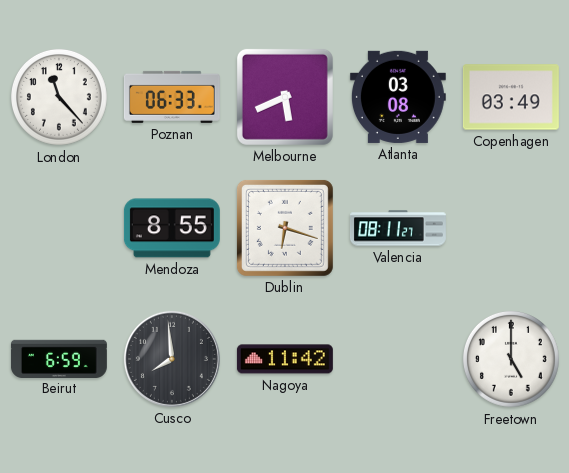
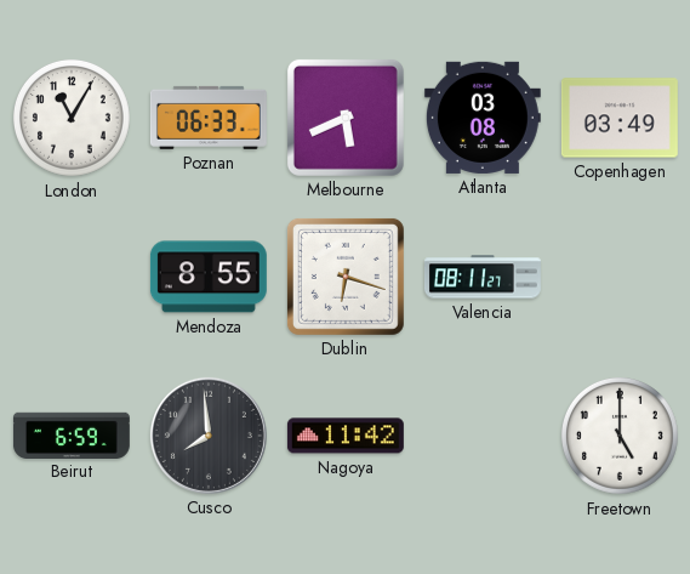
London: 11:23 -> 11:05
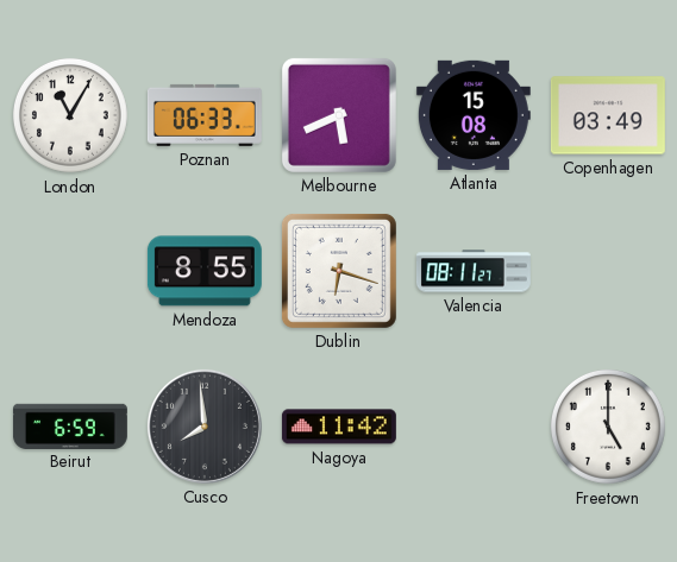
Atlanta: 03:08 -> 15:08
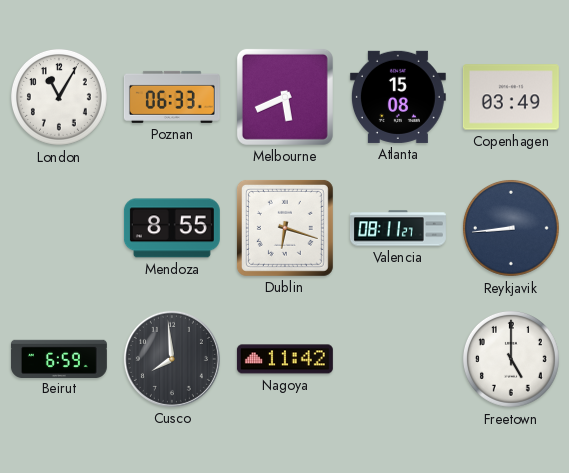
Reykjavik: none -> 8:44
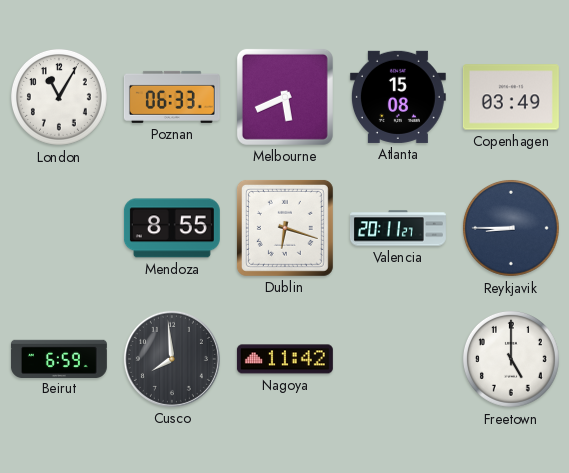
Valencia: 08:11 -> 20:11
Reykjavik: 8:44 -> 8:45
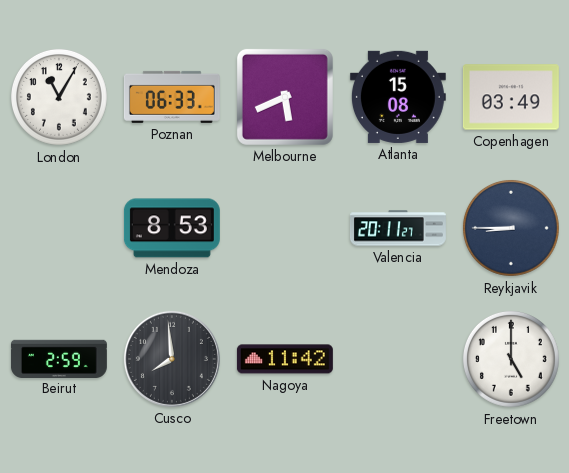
Mendoza: 8:55 -> 8:53
Dublin: 6:18 -> none
Beirut: 6:59 -> 2:59
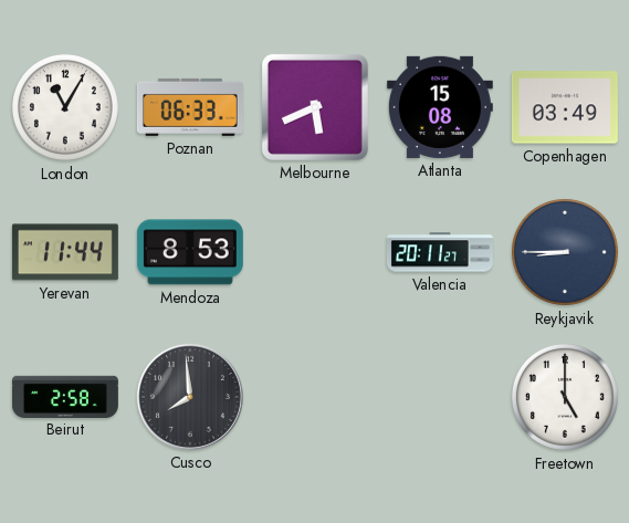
Yerevan: none -> 11:44
Beirut: 2:59 -> 2:58
Nagoya: 11:42 -> none
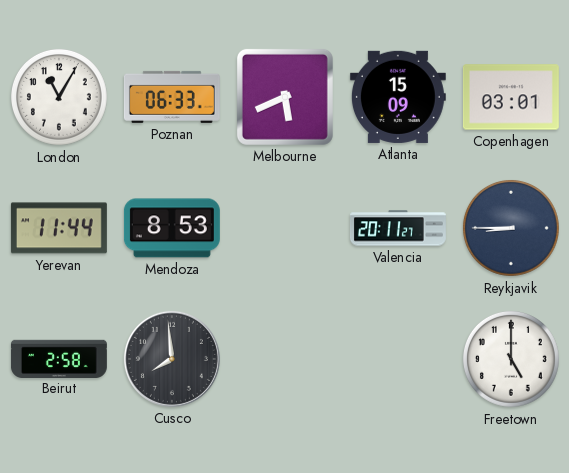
Atlanta: 15:08 -> 15:09
Copenhagen: 03:49 -> 03:01
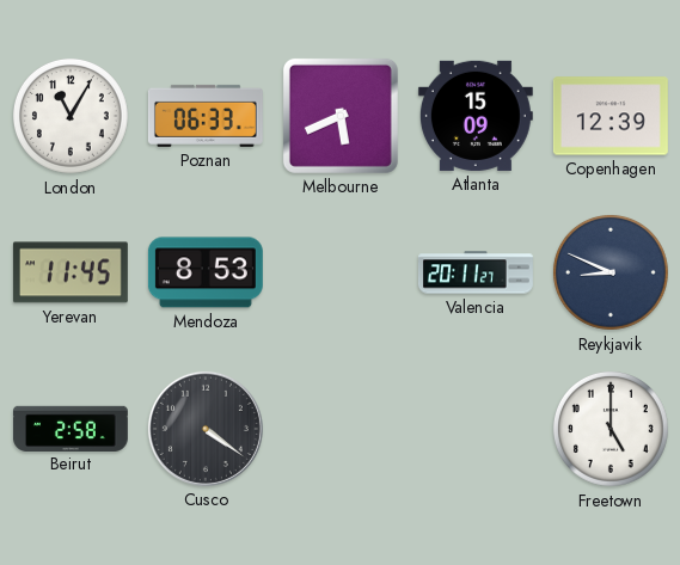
Copenhagen: 03:01 -> 12:39
Yerevan: 11:44 -> 11:45
Reykjavik: 8:45 -> 8:49
Cusco: 7:59 -> 4:21
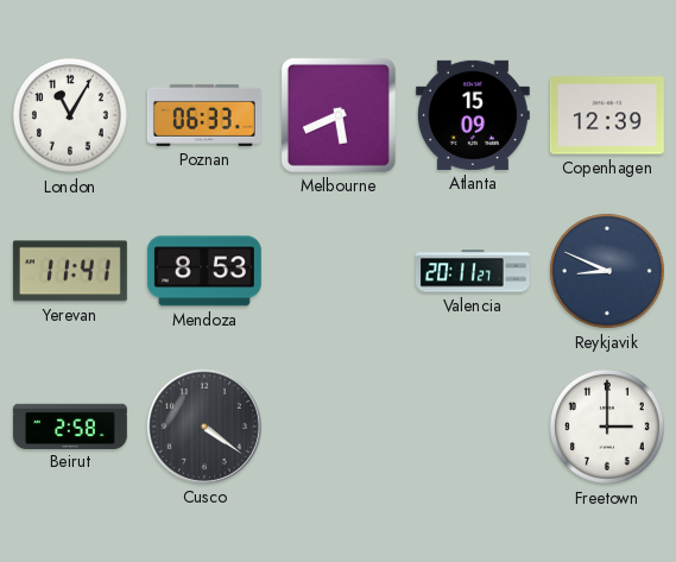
Yerevan: 11:45 -> 11:41
Freetown: 5:00 -> 3:00
